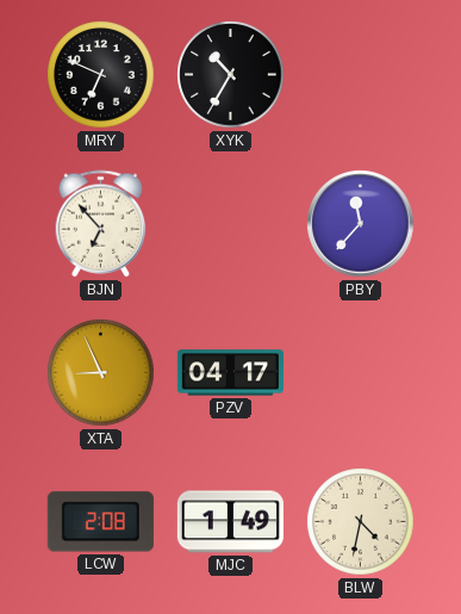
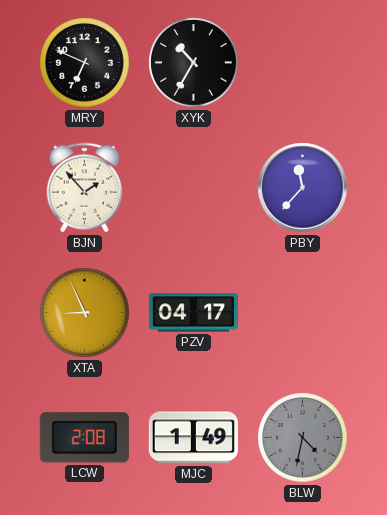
BJN: 6:53 -> 1:53
BLW dial: cream -> grey
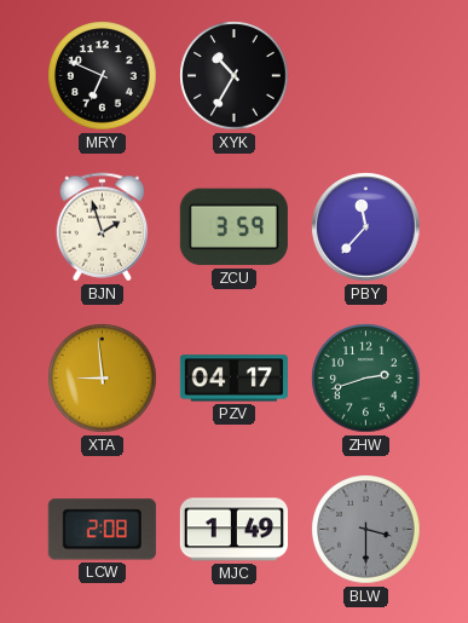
BJN: 1:53 -> 1:57
ZCU: none -> 3:59
XTA: 8:56 -> 8:59
ZHW: none -> 2:42
BLW: 4:32 -> 3:30
